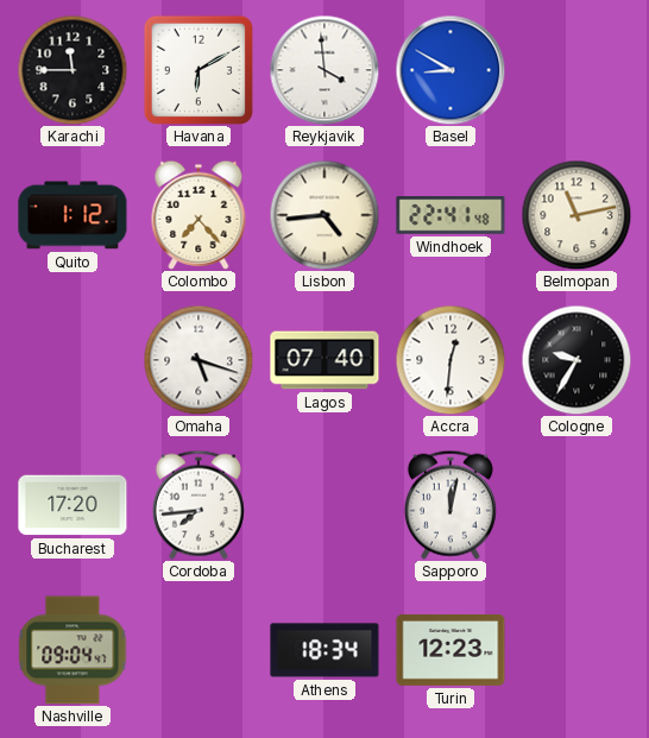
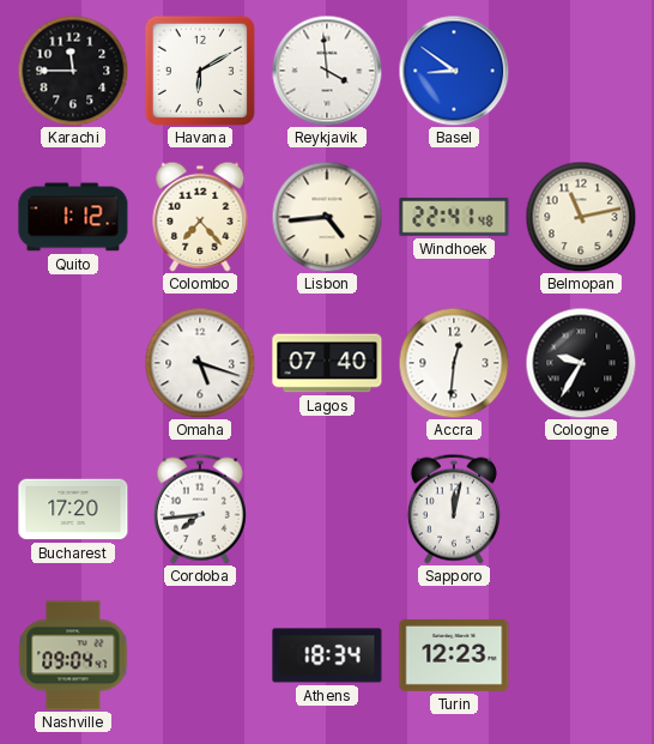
Basel: 8:50 -> 8:51
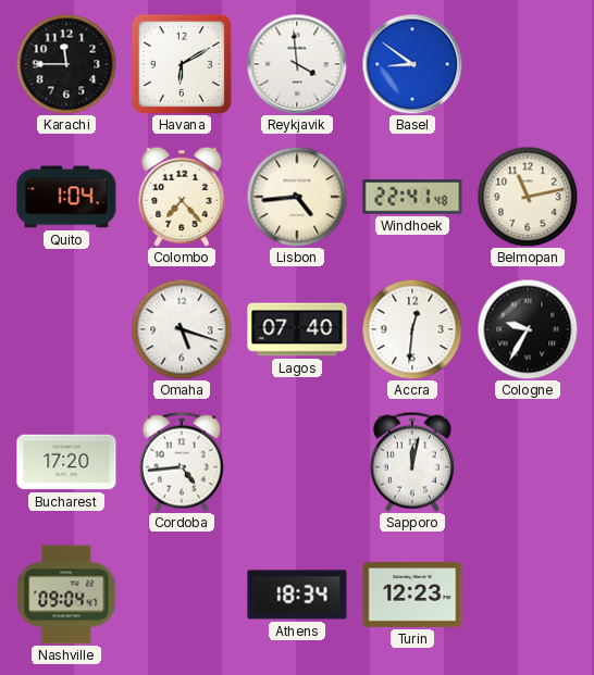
Quito: 1:12 -> 1:04
Cordoba: 7:44 -> 4:44
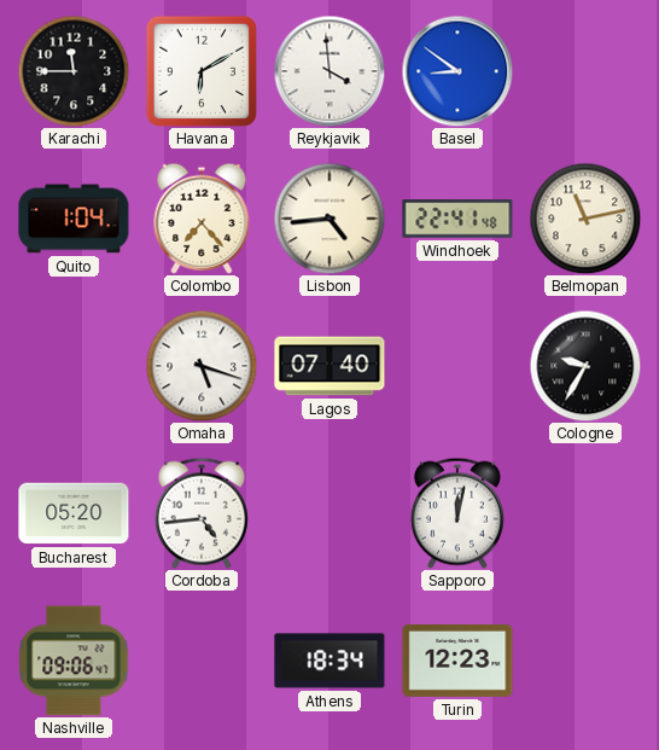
Accra: 12:31 -> none
Bucharest: 17:20 -> 05:20
Nashville: 09:04 -> 09:06
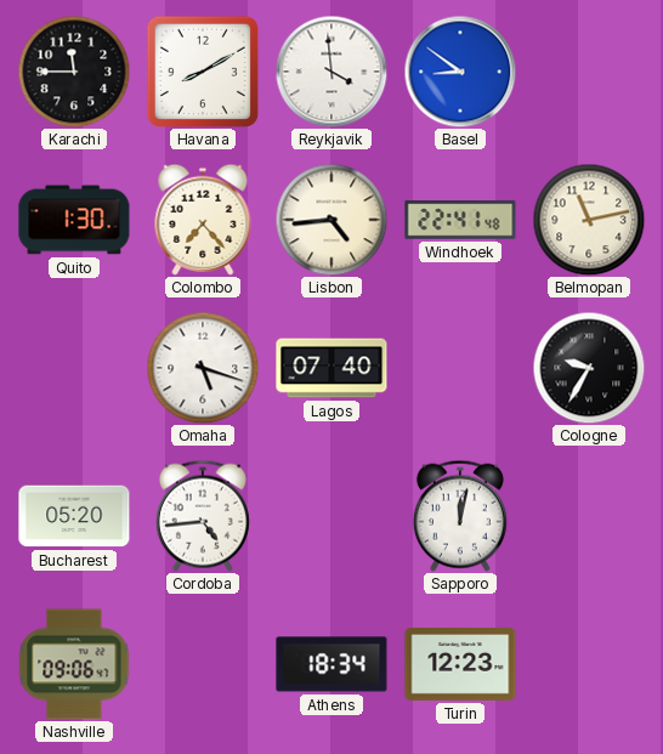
Havana: 6:10 -> 8:10
Quito: 1:04 -> 1:30
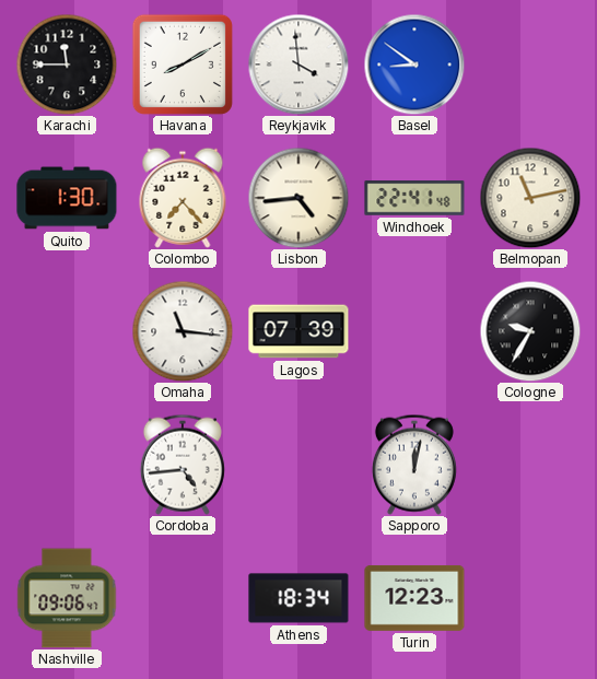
Omaha: 5:18 -> 11:16
Lagos: 07:40 -> 07:39
Bucharest: 05:20 -> none
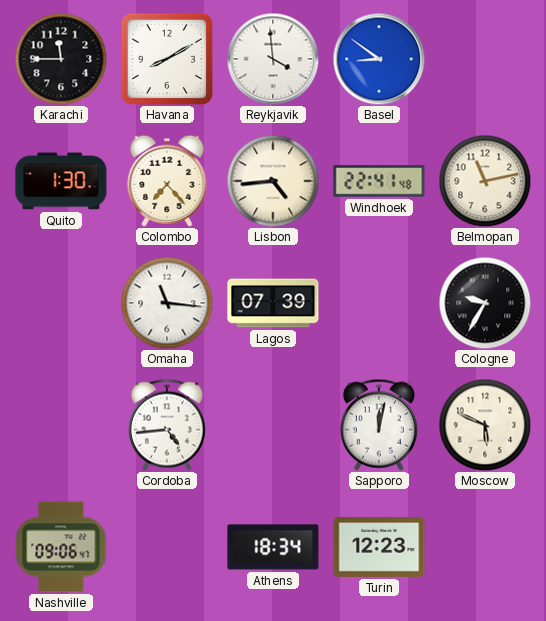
Moscow: none -> 5:49
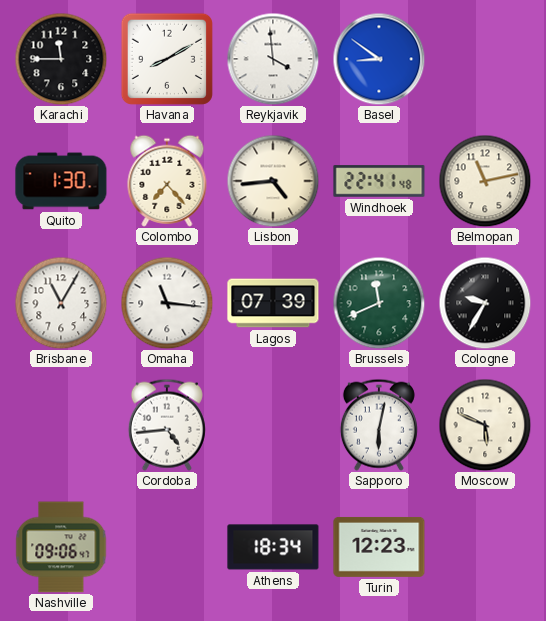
Brisbane: none -> 11:05
Brussels: none -> 11:41
Sapporo: 12:02 -> 6:02
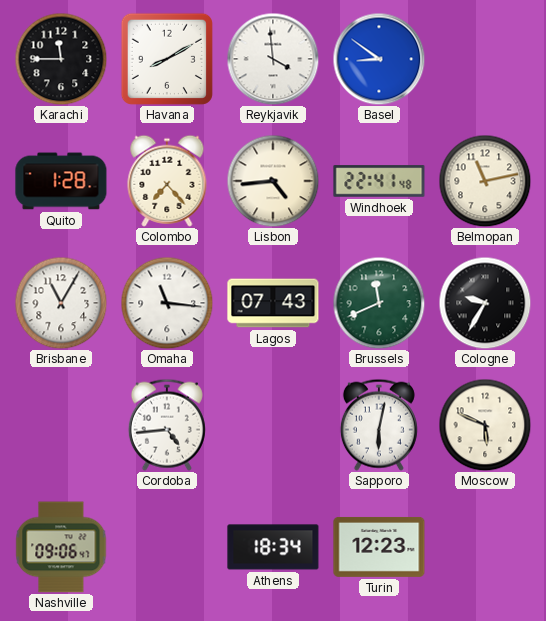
Quito: 1:30 -> 1:28
Lagos: 07:39 -> 07:43
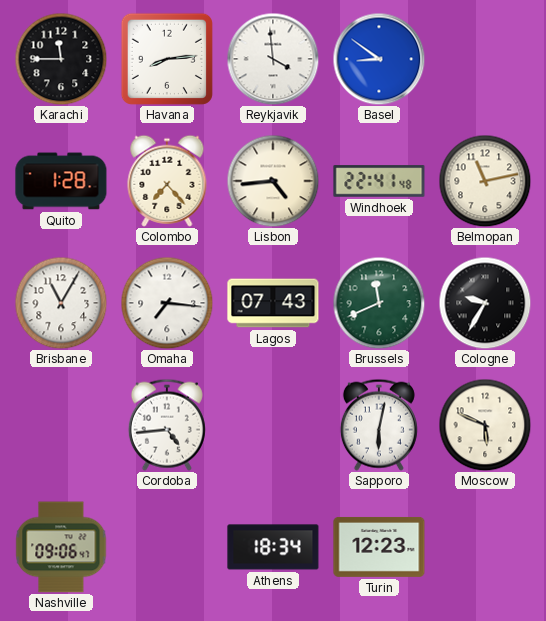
Havana: 8:10 -> 8:14
Omaha: 11:16 -> 7:16
